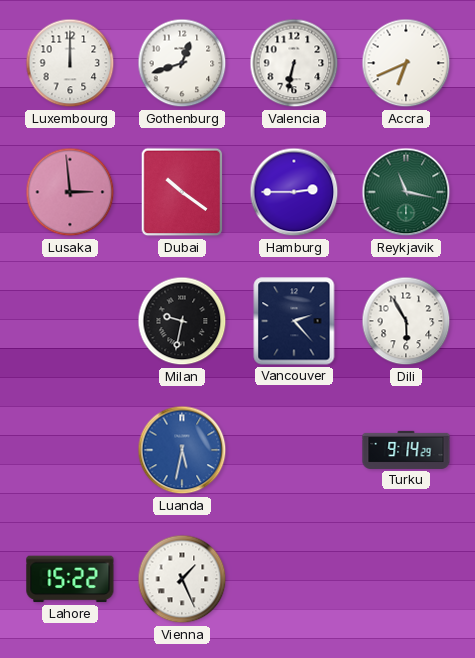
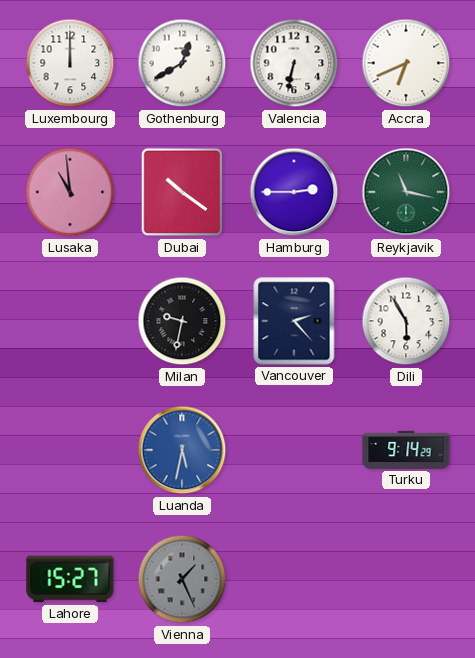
Gothenburg: 12:42 -> 12:40
Lusaka: 2:59 -> 10:59
Lahore: 15:22 -> 15:27
Vienna dial: white -> grey
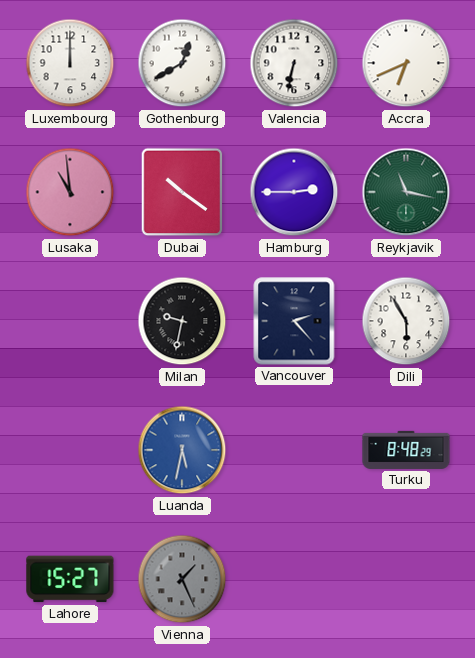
Turku: 9:14 -> 8:48
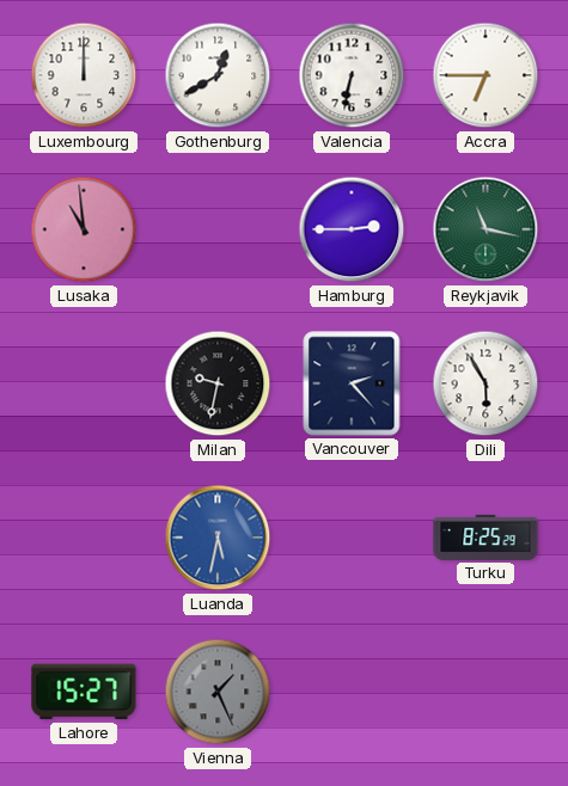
Accra: 6:41 -> 6:45
Dubai: 10:21 -> none
Turku: 8:48 -> 8:25
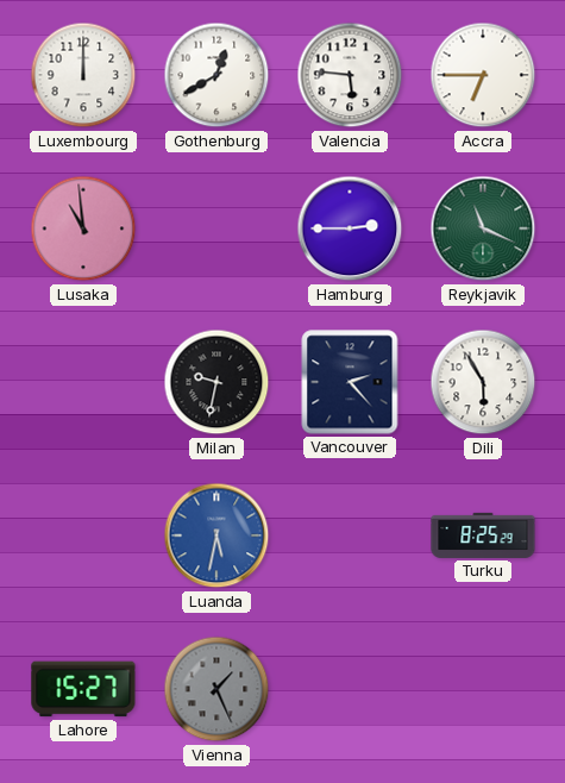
Valencia: 6:32 -> 5:46
Reykjavik: 11:17 -> 11:19
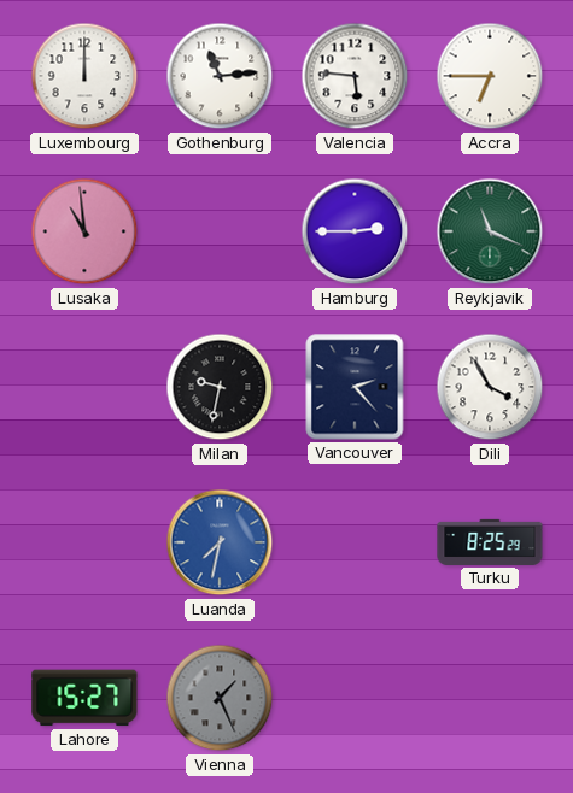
Gothenburg: 12:40 -> 11:14
Dili: 5:55 -> 3:55
Luanda: 5:32 -> 7:32
